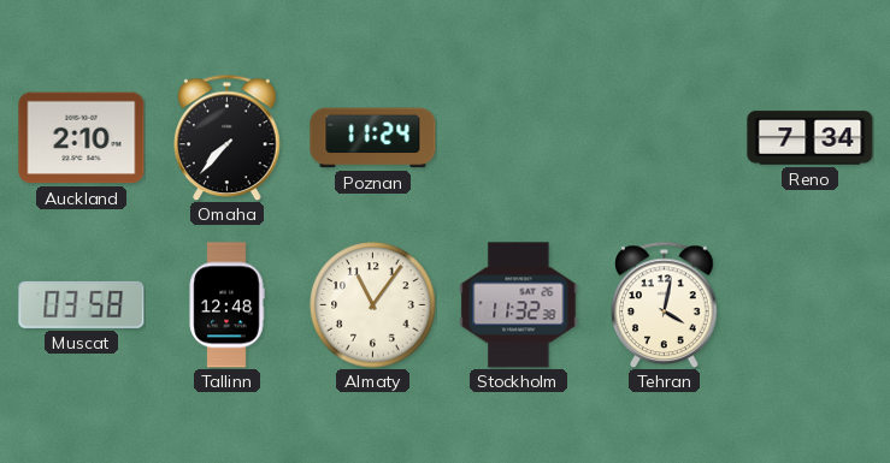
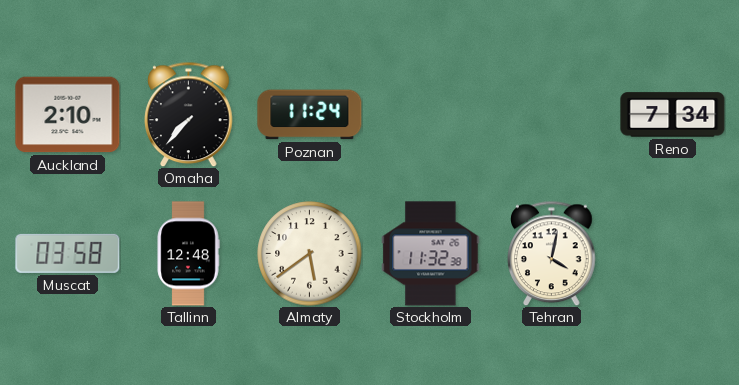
Almaty: 11:06 -> 5:39
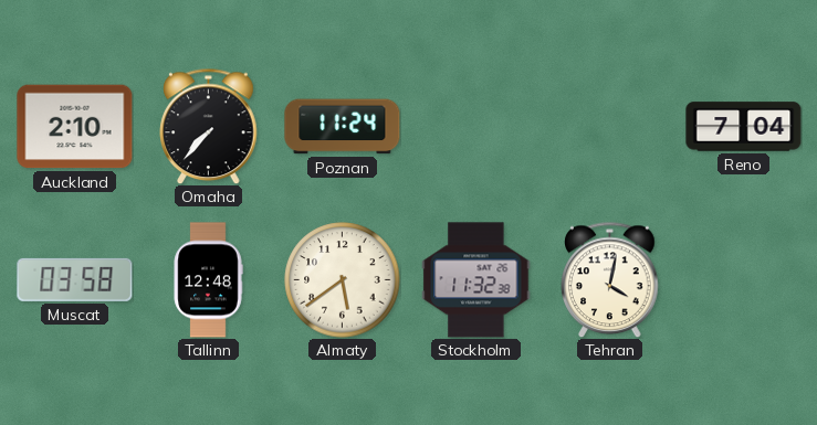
Reno: 7:34 -> 7:04
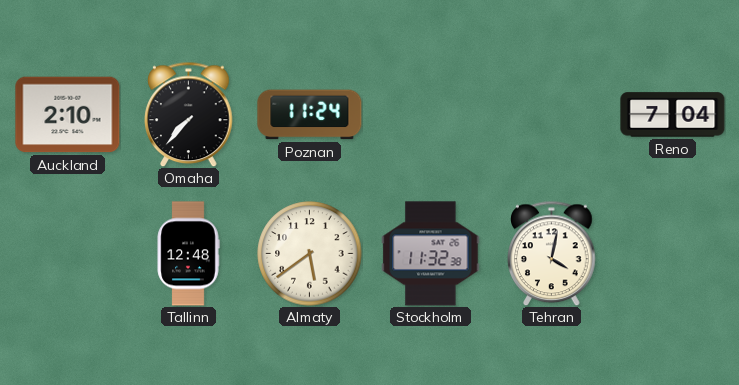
Muscat: 03:58 -> none
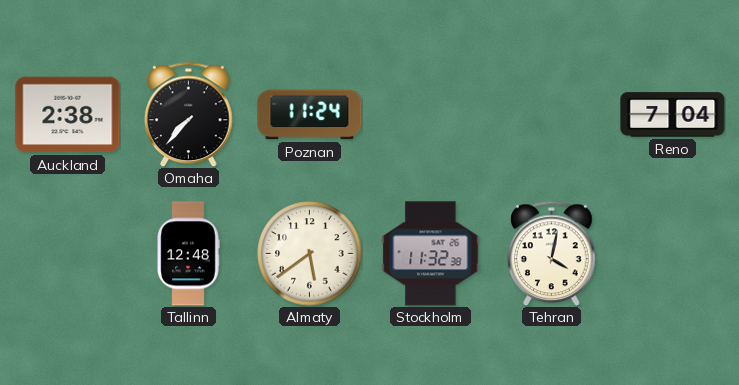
Auckland: 2:10 -> 2:38
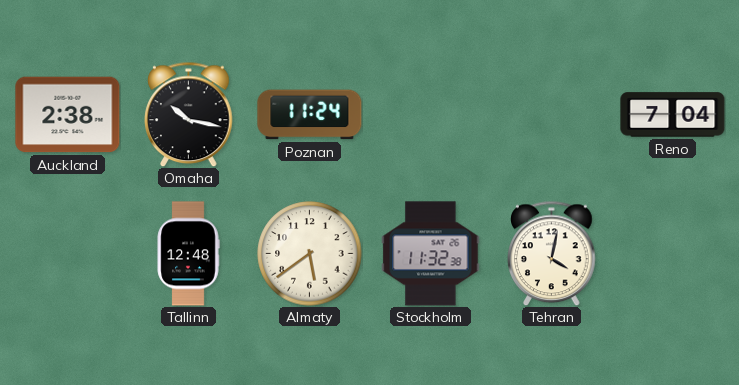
Omaha: 7:37 -> 10:17
